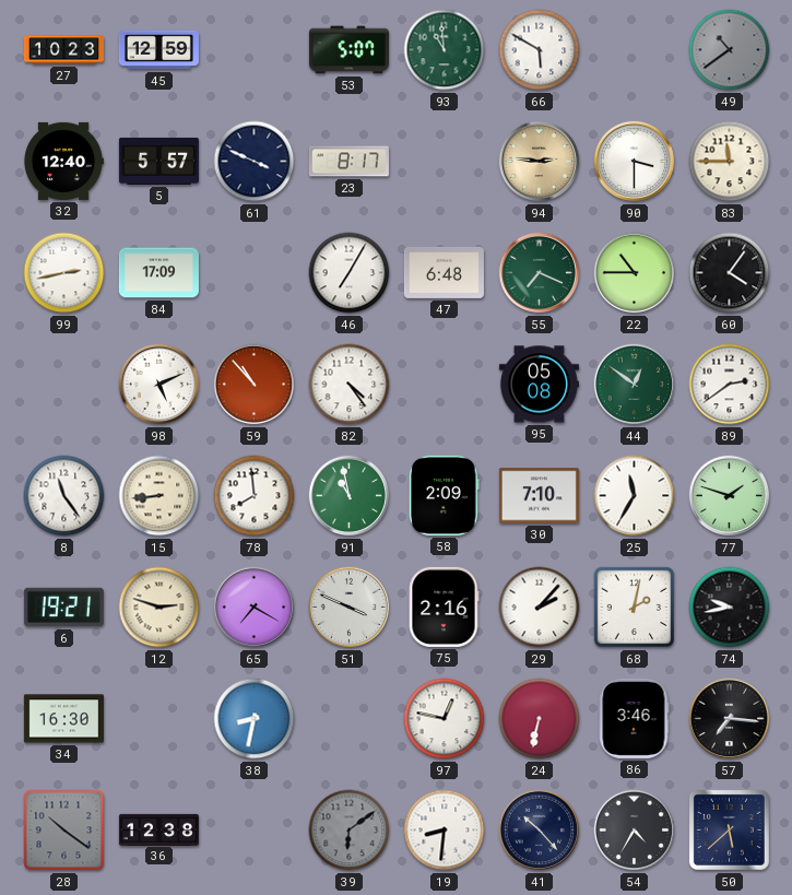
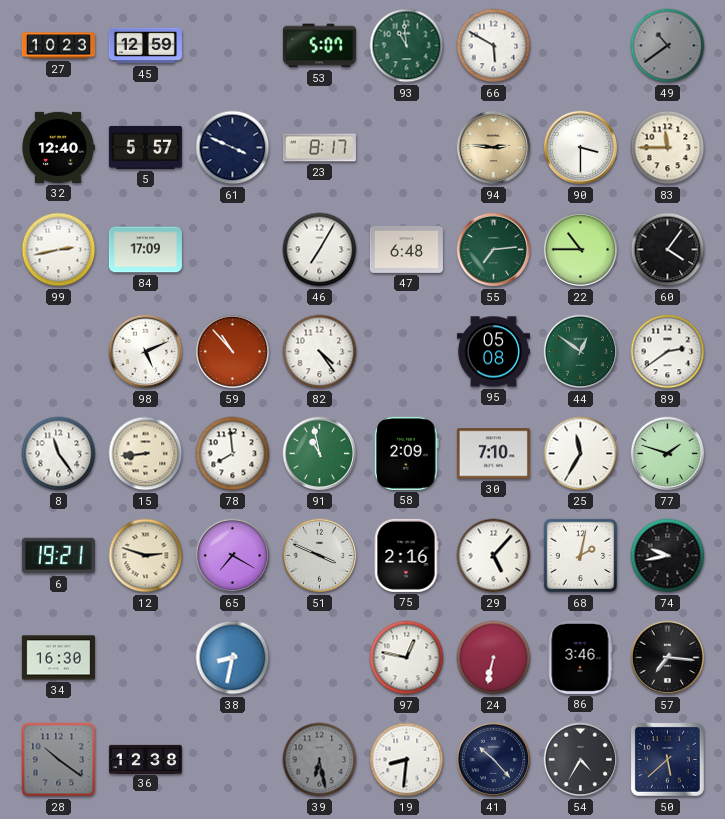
55: 7:19 -> 7:14
29: 2:07 -> 5:07
39: 6:09 -> 6:28
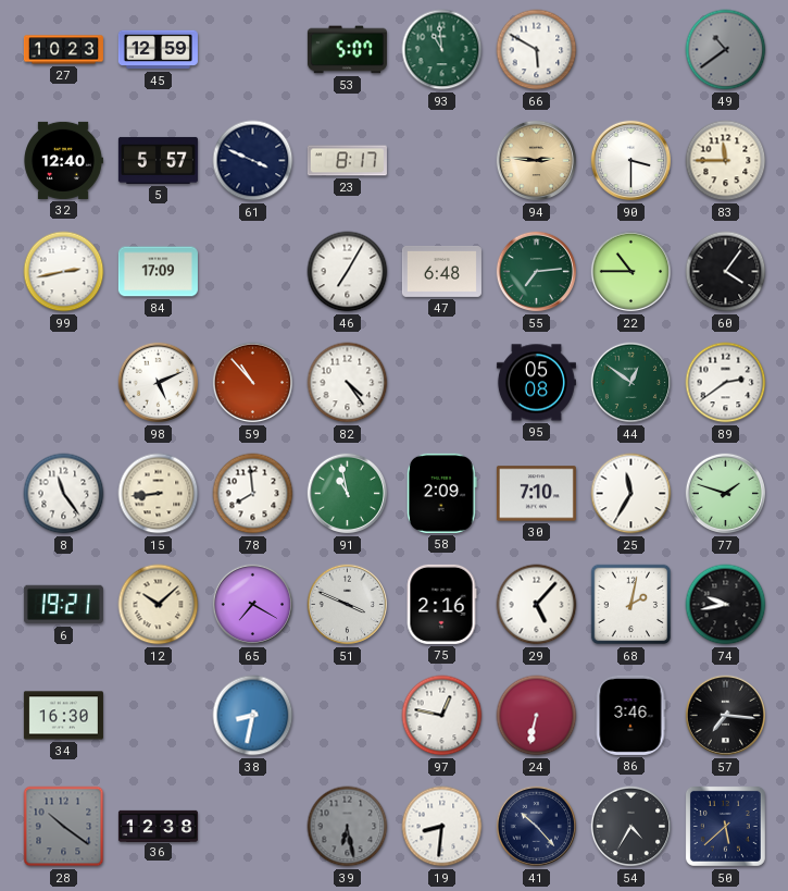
12: 2:48 -> 10:08
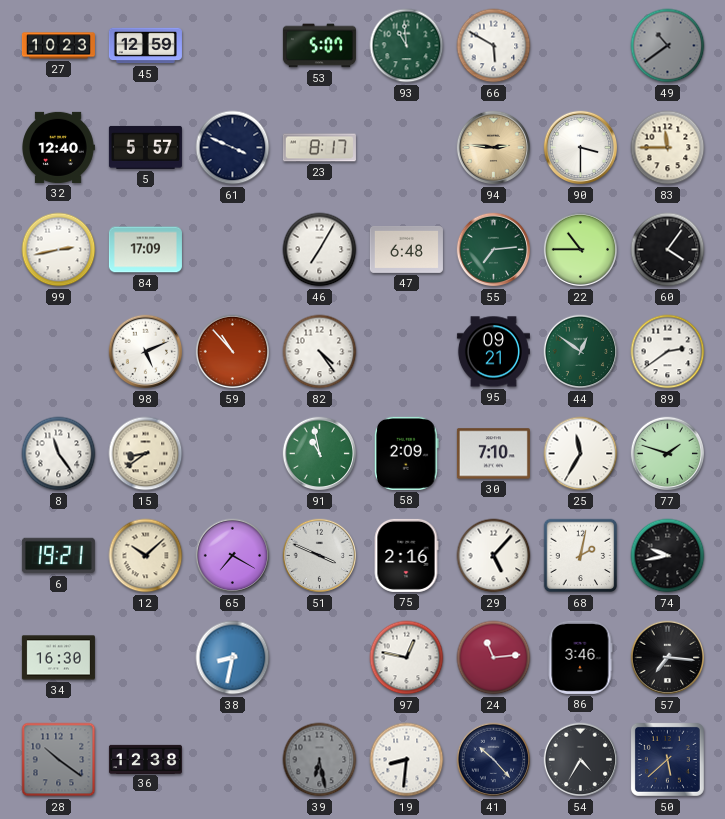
95: 05:08 -> 09:21
15: 8:44 -> 8:39
78: 7:59 -> none
24: 6:32 -> 11:14
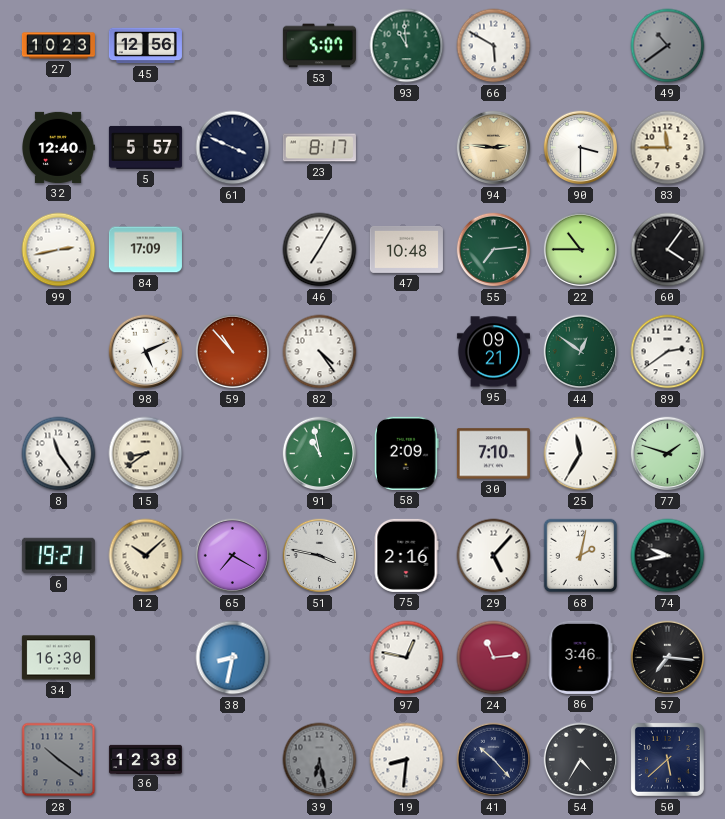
45: 12:59 -> 12:56
47: 6:48 -> 10:48
51: 3:49 -> 3:47
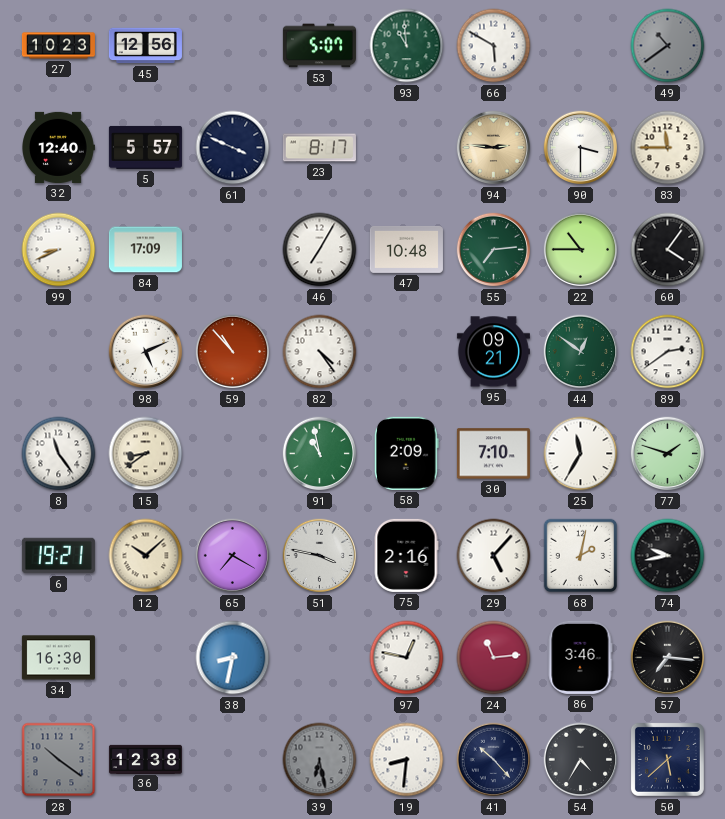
99: 2:43 -> 8:41
